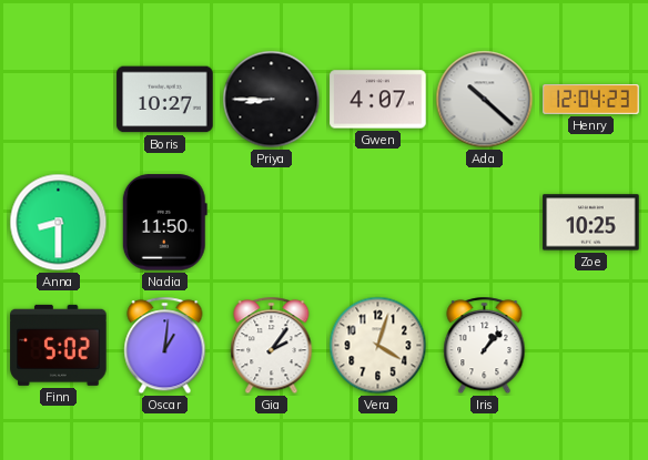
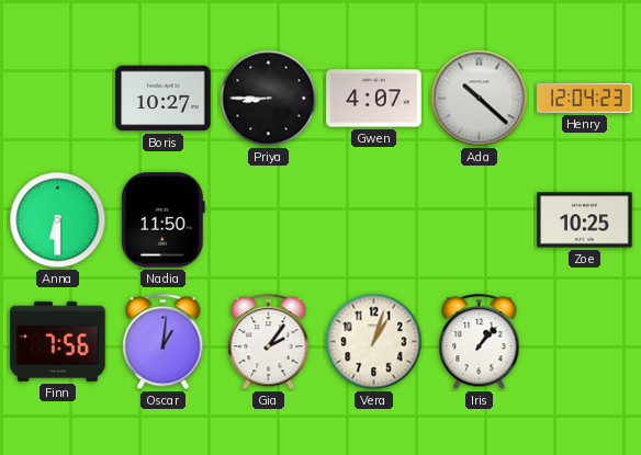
Anna: 8:30 -> 6:30
Finn: 5:02 -> 7:56
Vera: 4:03 -> 1:03
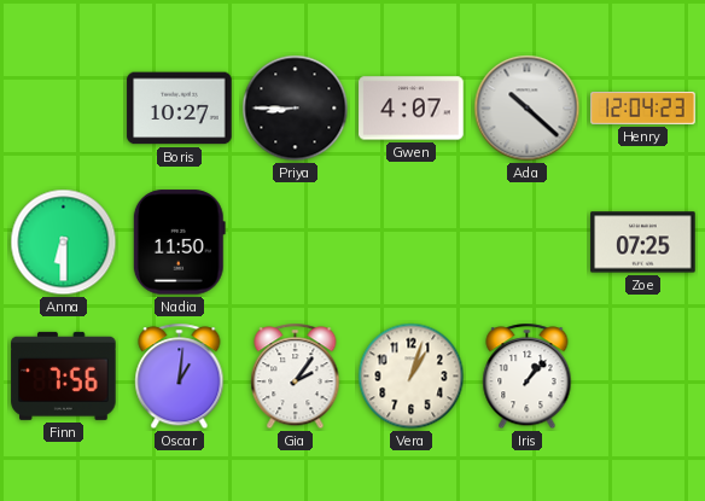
Zoe: 10:25 -> 07:25
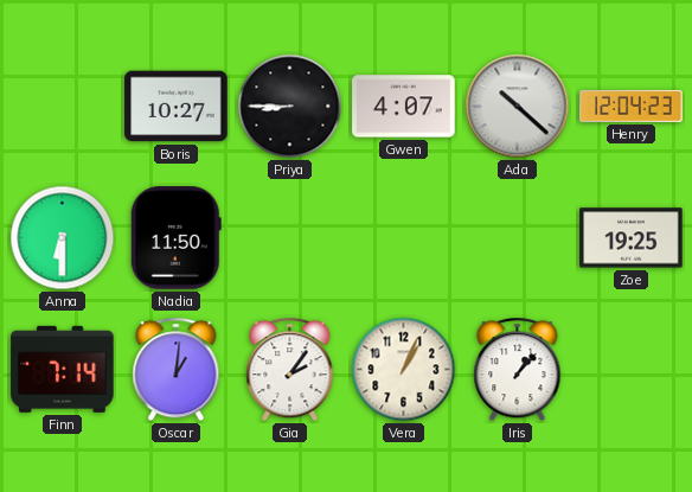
Zoe: 07:25 -> 19:25
Finn: 7:56 -> 7:14
Vera: 1:03 -> 1:04
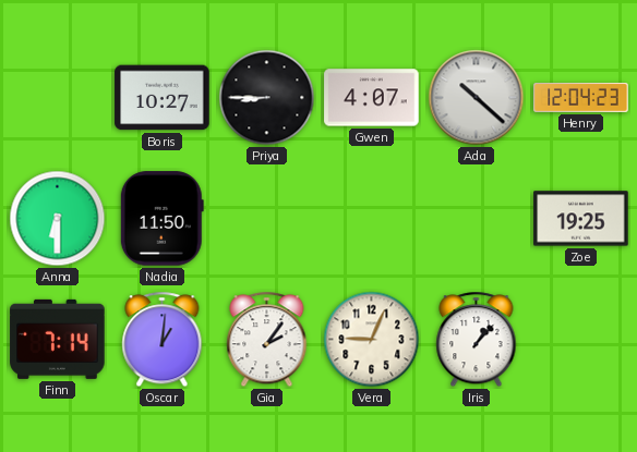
Vera: 1:04 -> 9:04
